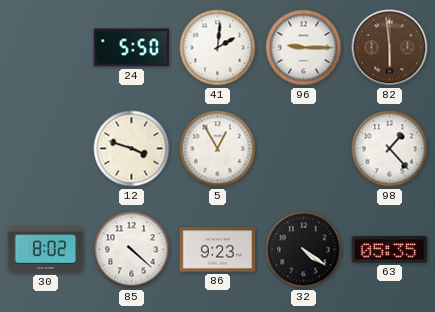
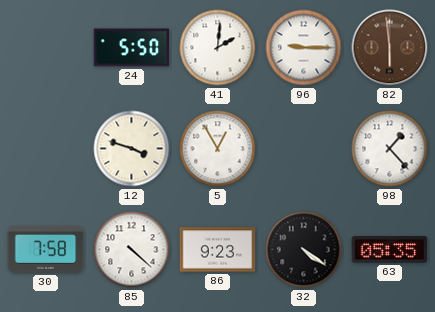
30: 8:02 -> 7:58
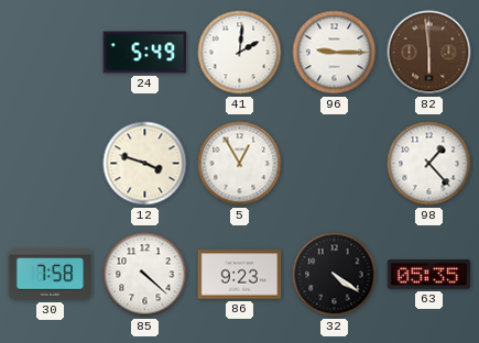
24: 5:50 -> 5:49
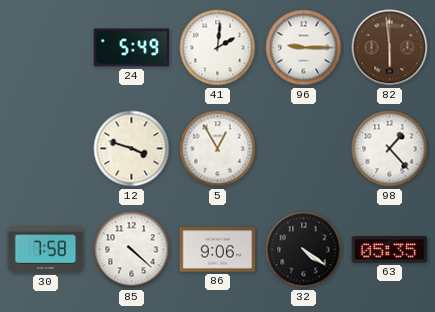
86: 9:23 -> 9:06
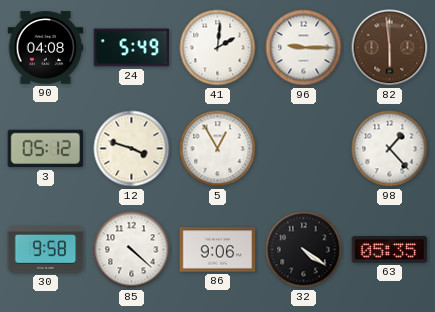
90: none -> 04:08
3: none -> 05:12
30: 7:58 -> 9:58
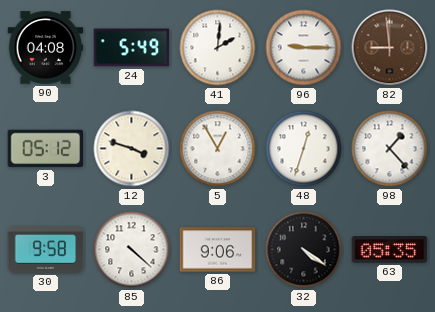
82: 5:59 -> 8:59
48: none -> 12:33
